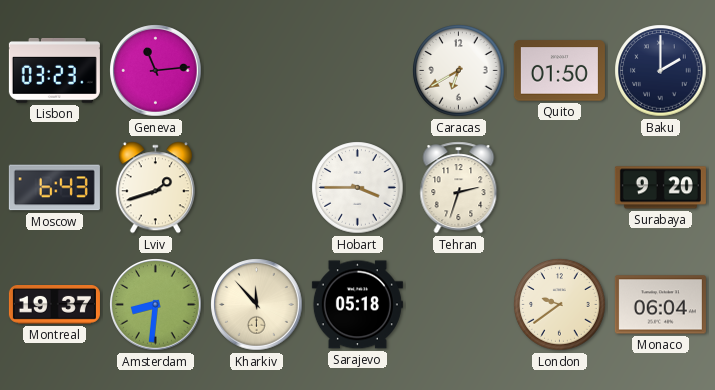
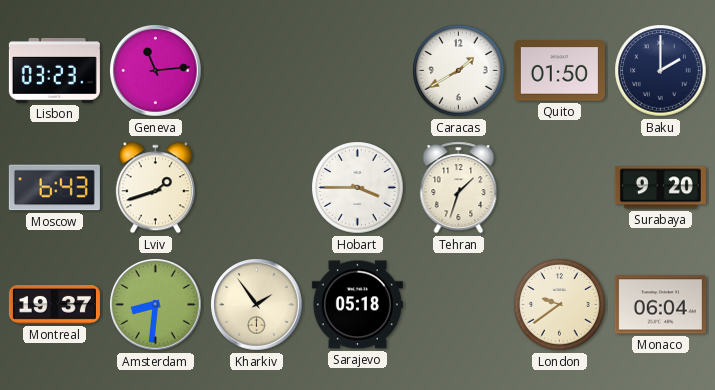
Caracas: 6:40 -> 1:40
Tehran: 2:33 -> 1:33
Kharkiv: 11:53 -> 1:54
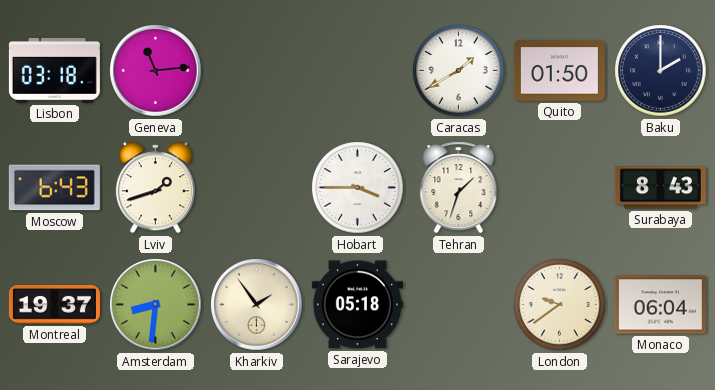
Lisbon: 03:23 -> 03:18
Surabaya: 9:20 -> 8:43
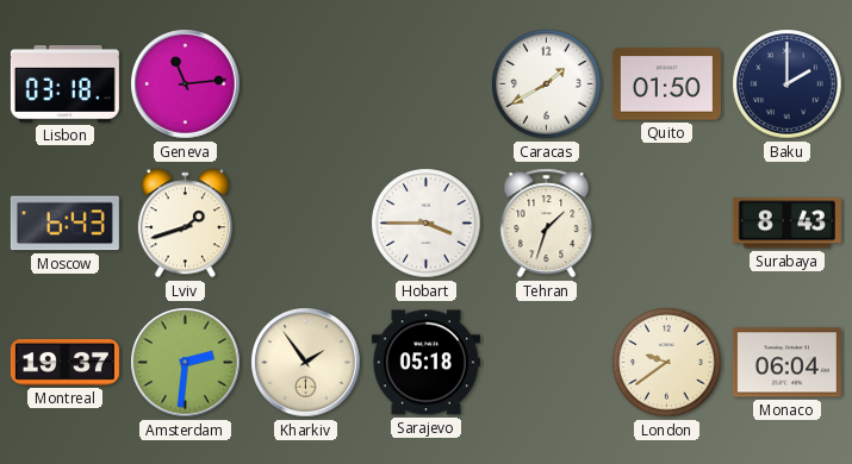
Amsterdam: 8:31 -> 2:31
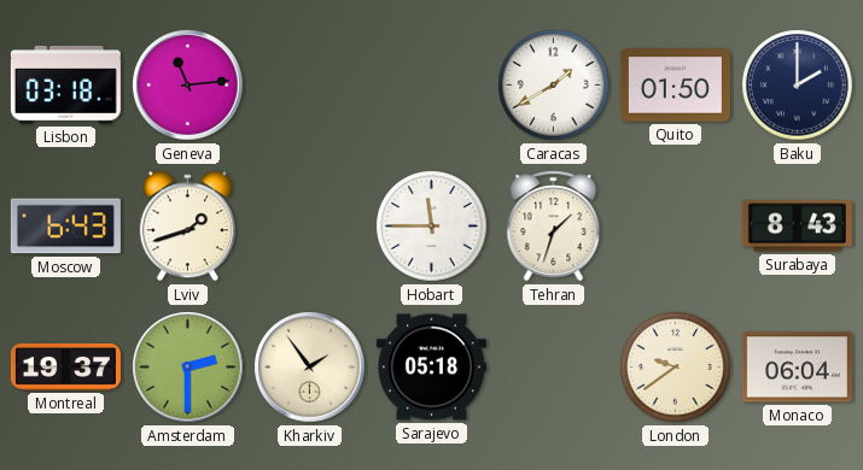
Hobart: 3:45 -> 11:45
Amsterdam: 2:31 -> 2:30
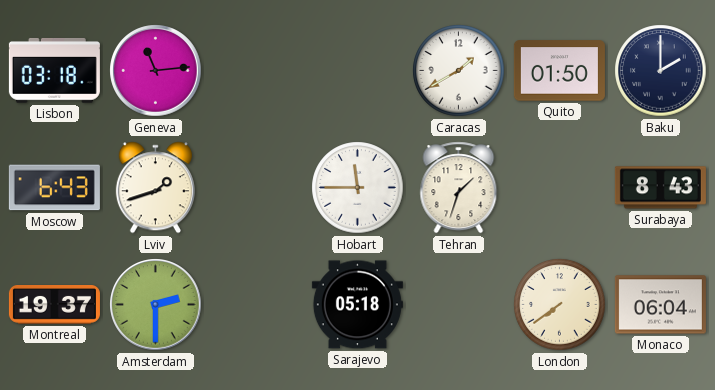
Kharkiv: 1:54 -> none
London: 9:39 -> 7:39
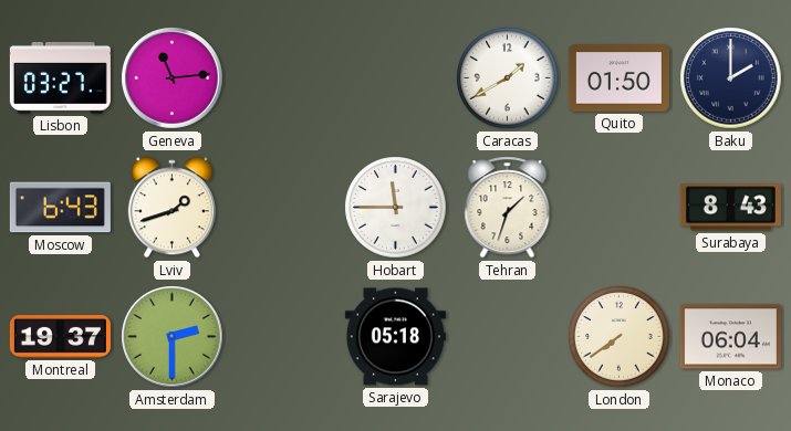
Lisbon: 03:18 -> 03:27
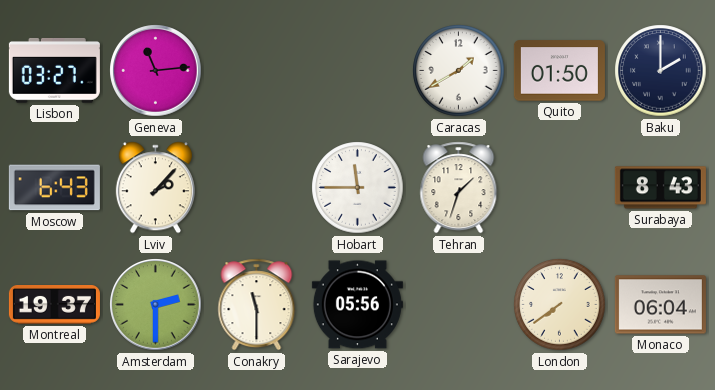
Lviv: 1:42 -> 2:07
Conakry: none -> 11:30
Sarajevo: 05:18 -> 05:56
